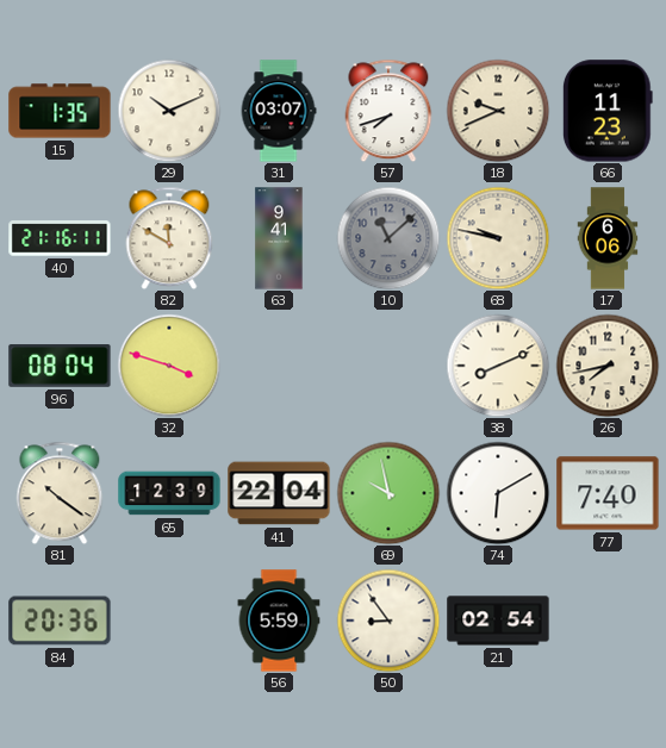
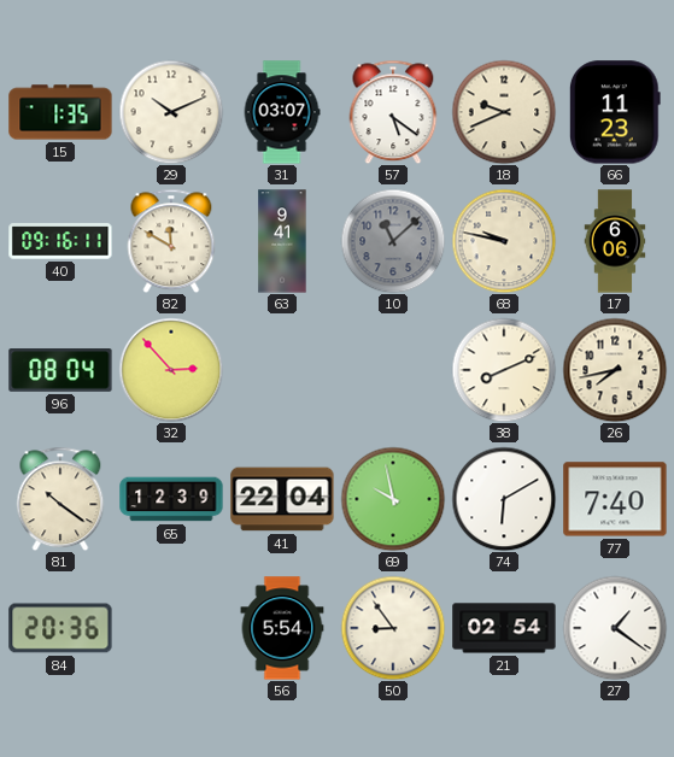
57: 7:42 -> 5:21
40: 21:16 -> 09:16
32: 3:48 -> 2:53
56: 5:59 -> 5:54
27: none -> 1:21
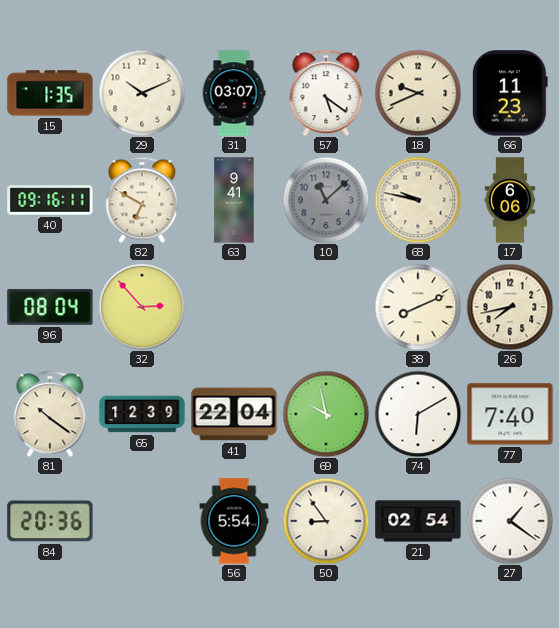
82: 11:50 -> 6:50
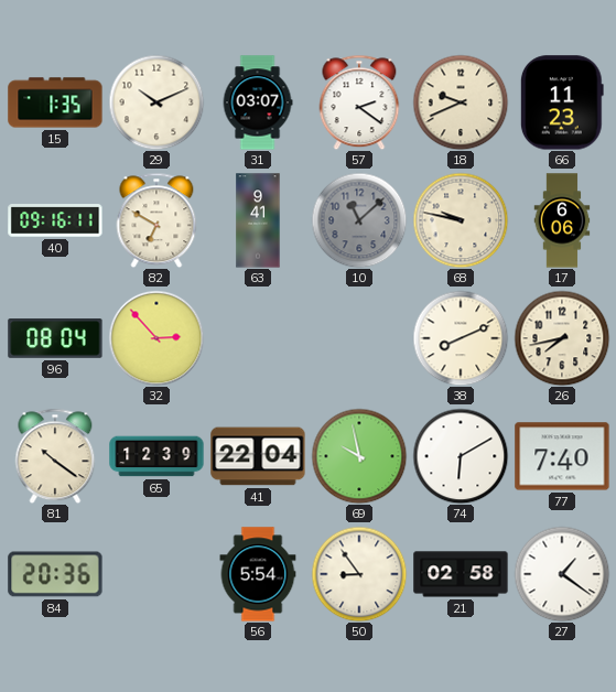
57: 5:21 -> 2:21
21: 02:54 -> 02:58
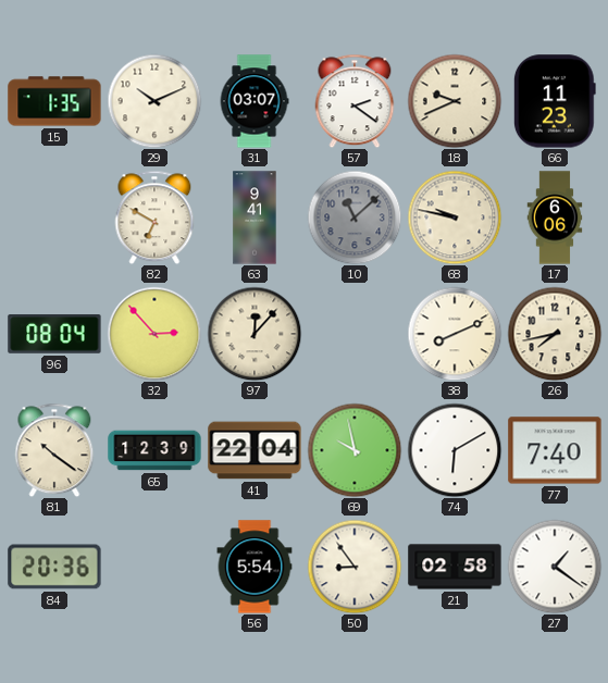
40: 09:16 -> none
97: none -> 12:07
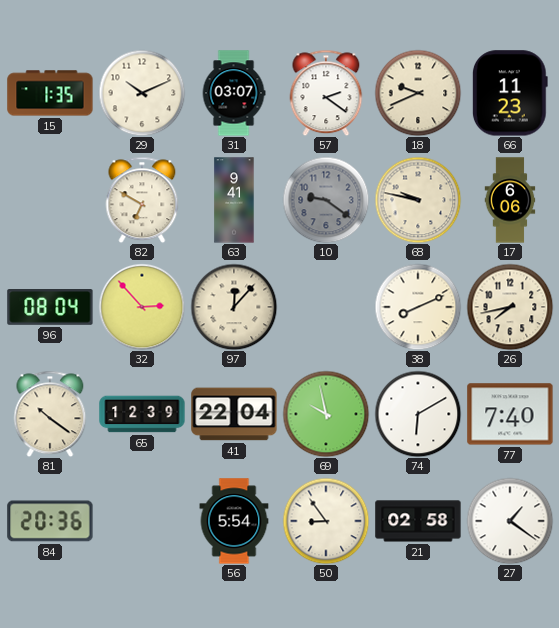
10: 11:08 -> 9:21
